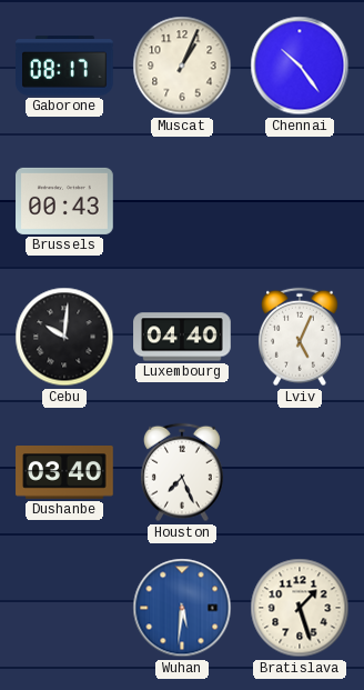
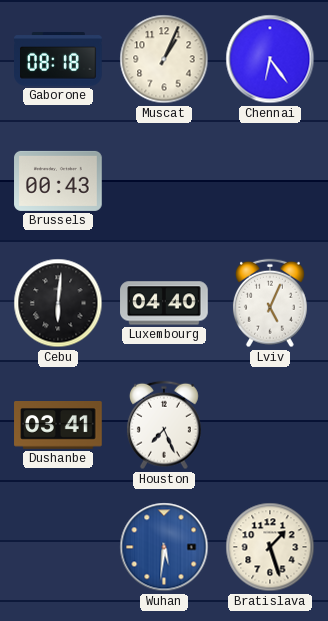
Gaborone: 08:17 -> 08:18
Chennai: 10:24 -> 6:24
Cebu: 10:01 -> 6:01
Dushanbe: 03:40 -> 03:41
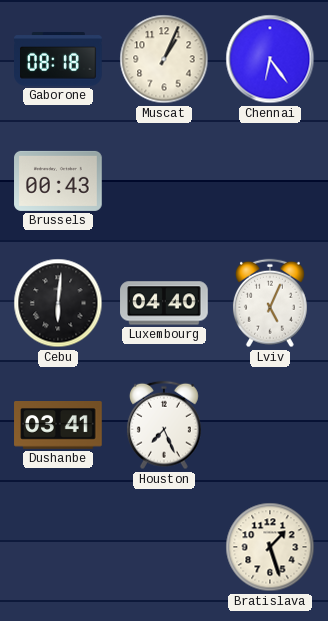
Wuhan: 5:31 -> none
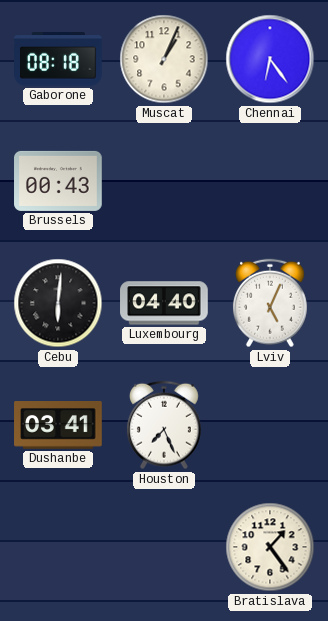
Bratislava: 1:27 -> 1:24
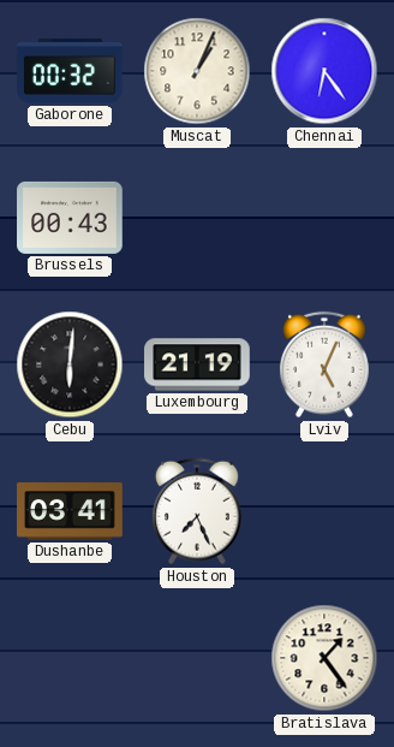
Gaborone: 08:18 -> 00:32
Luxembourg: 04:40 -> 21:19
